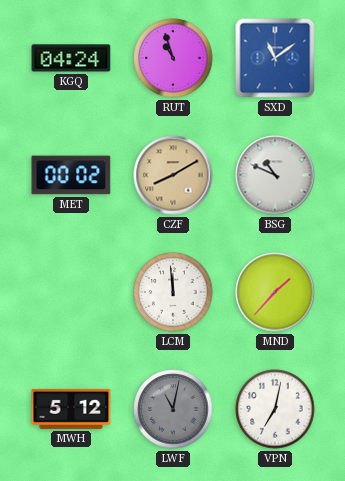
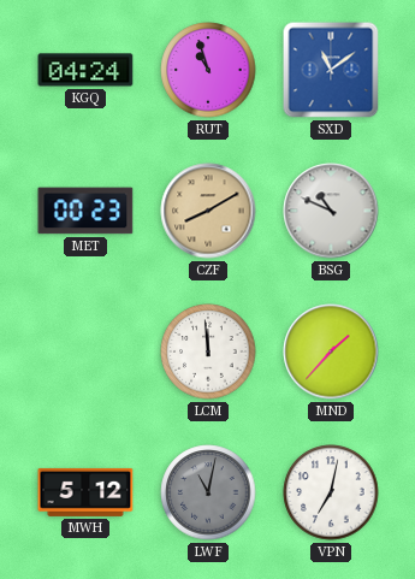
MET: 00:02 -> 00:23
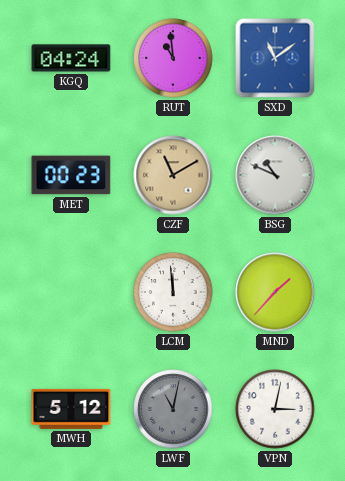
RUT: 10:57 -> 10:59
CZF: 8:10 -> 11:10
VPN: 7:02 -> 3:02
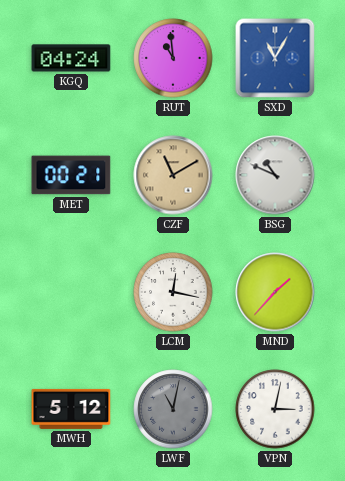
SXD: 11:09 -> 11:05
MET: 00:23 -> 00:21
LCM: 11:59 -> 12:17
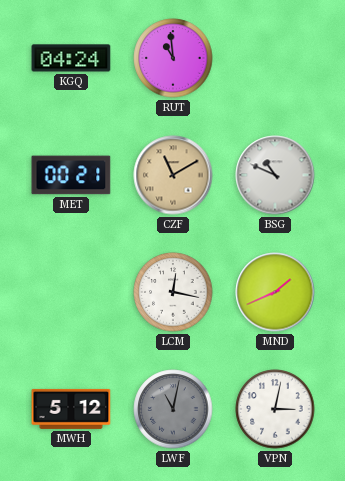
SXD: 11:05 -> none
MND: 1:37 -> 1:41
